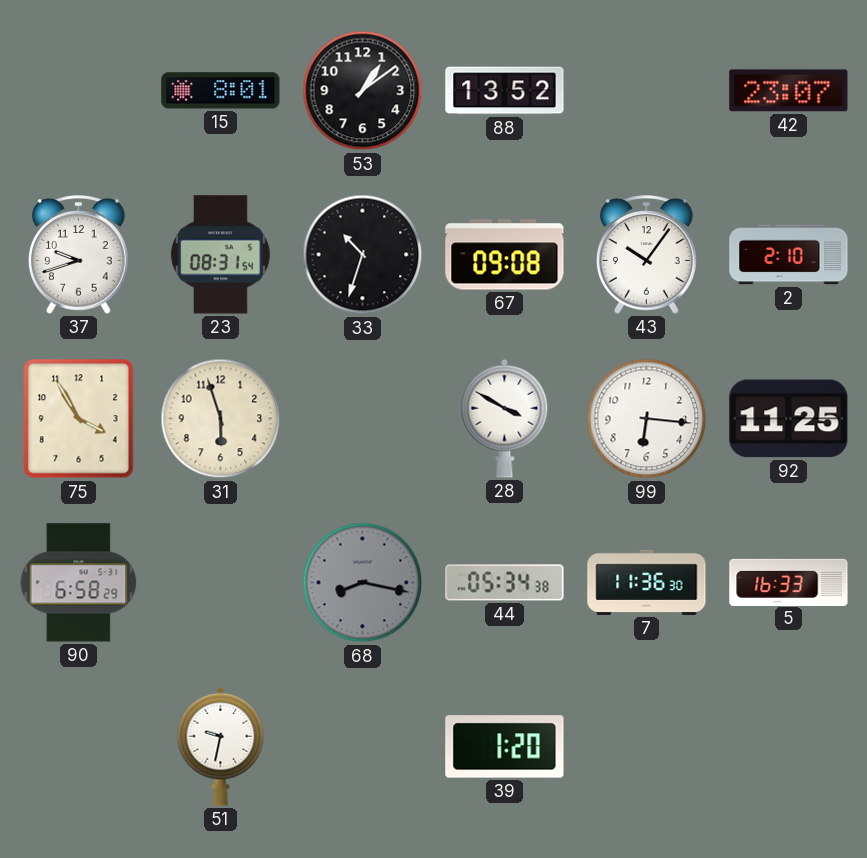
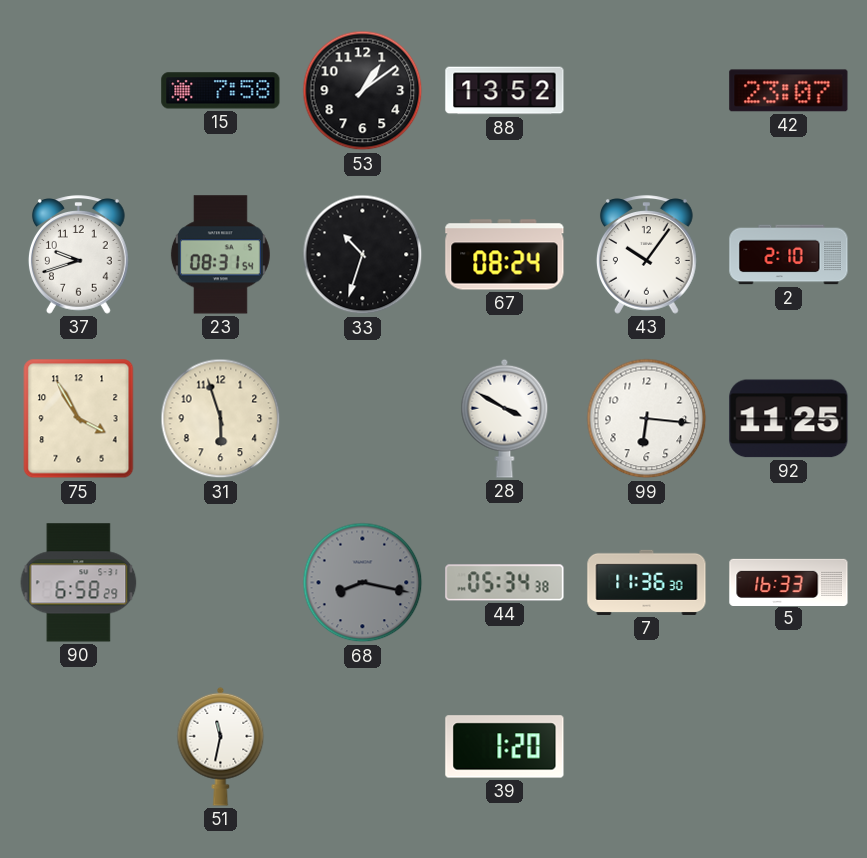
15: 8:01 -> 7:58
67: 09:08 -> 08:24
51: 9:32 -> 11:32
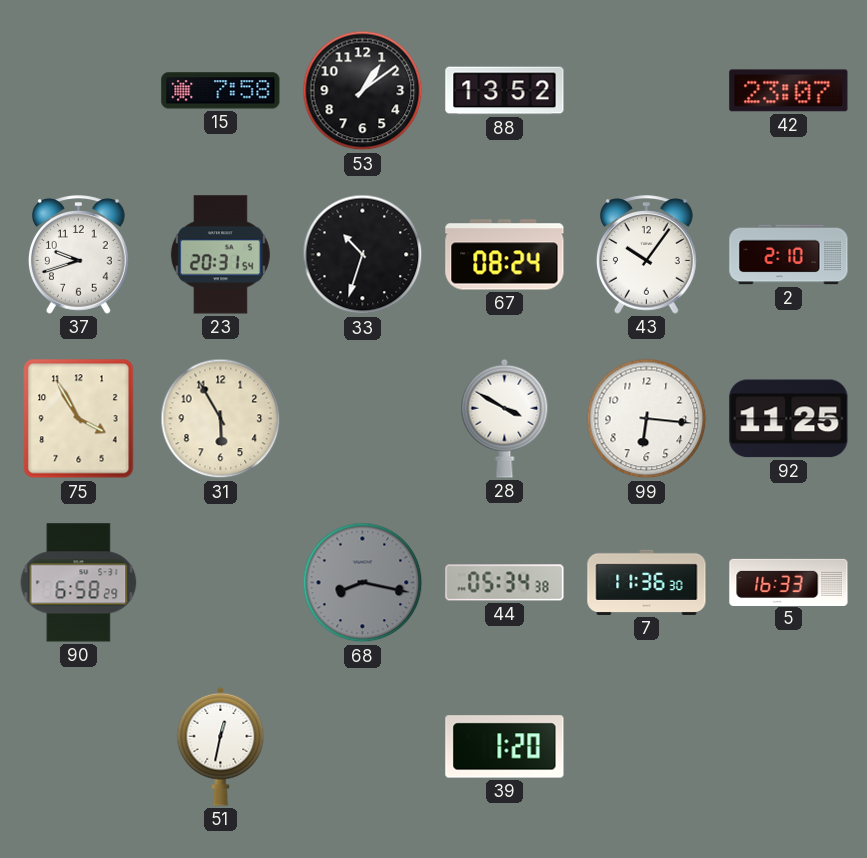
23: 08:31 -> 20:31
31: 5:57 -> 5:55
51: 11:32 -> 12:32
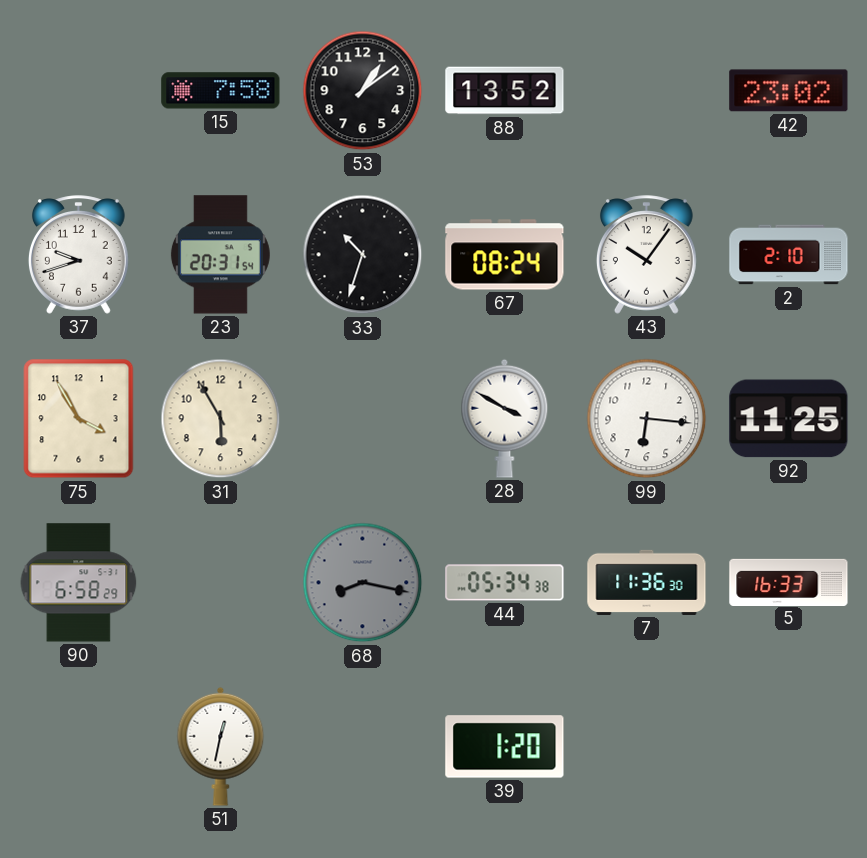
42: 23:07 -> 23:02
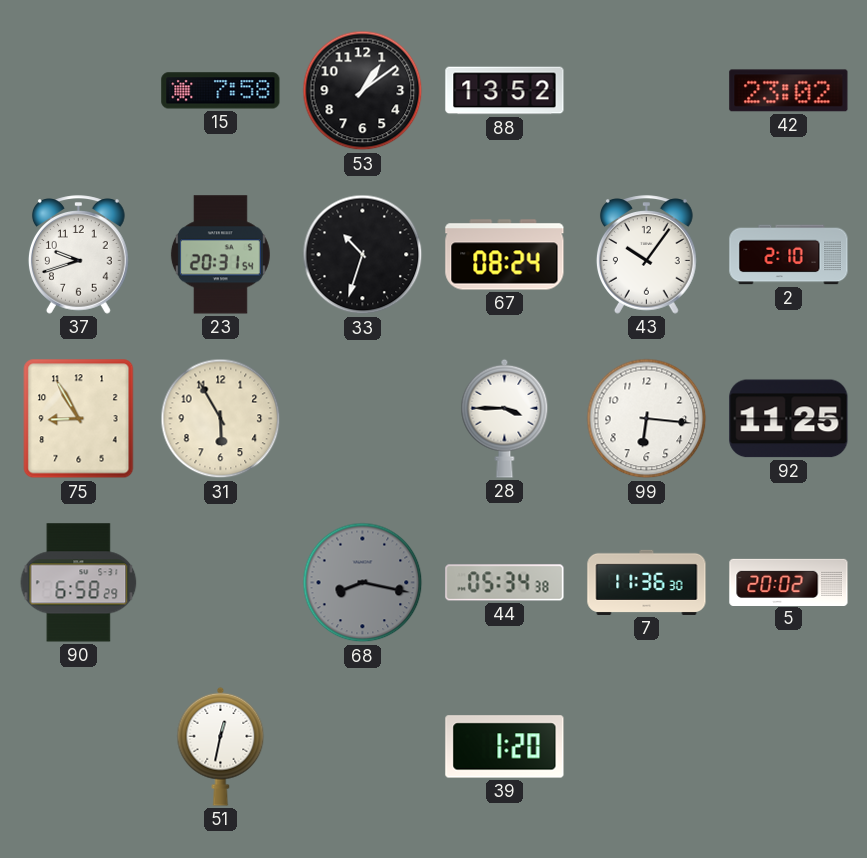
75: 3:55 -> 8:55
28: 3:50 -> 3:45
5: 16:33 -> 20:02
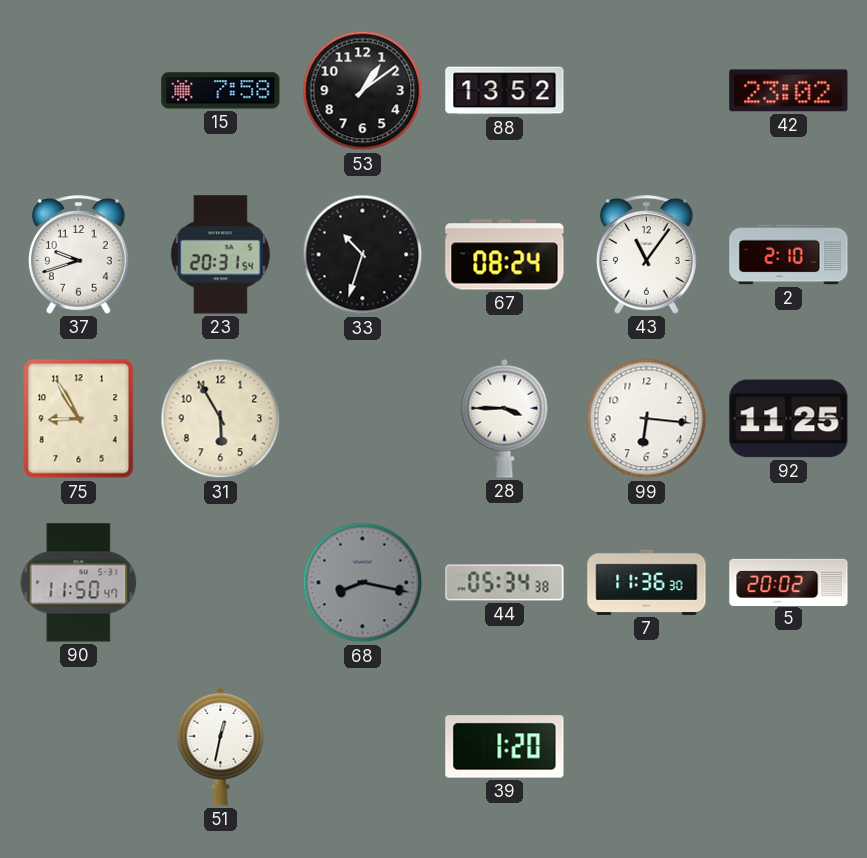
43: 10:06 -> 11:06
90: 6:58 -> 11:50
